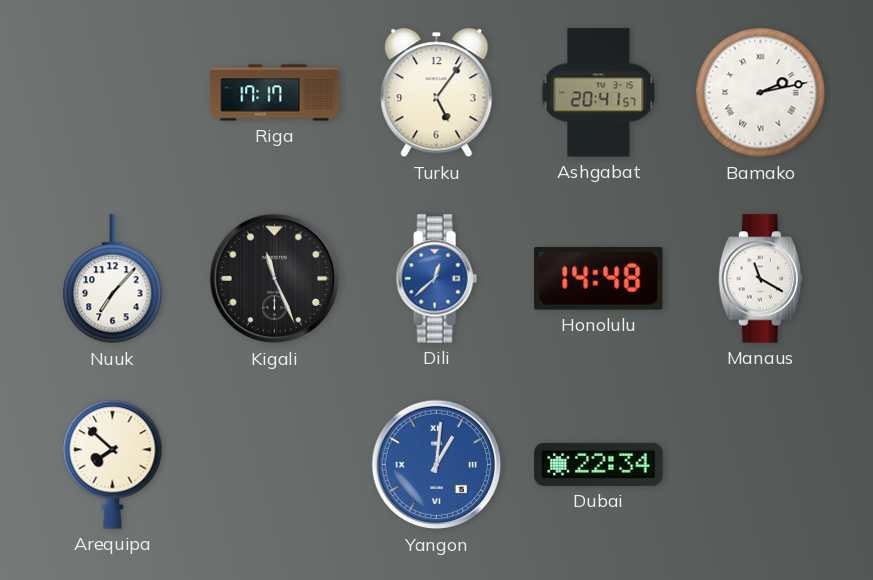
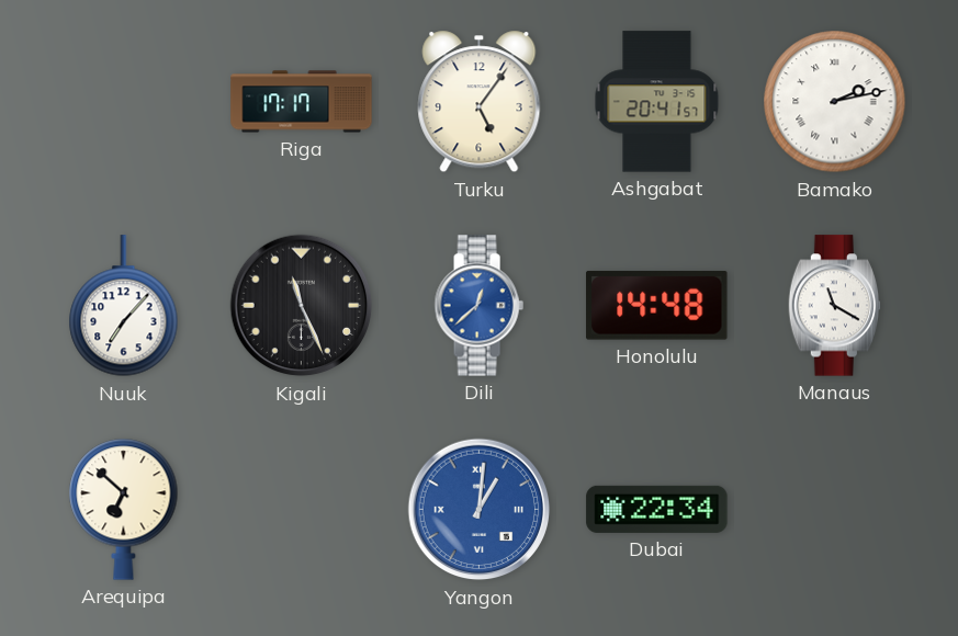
Arequipa: 7:52 -> 6:52
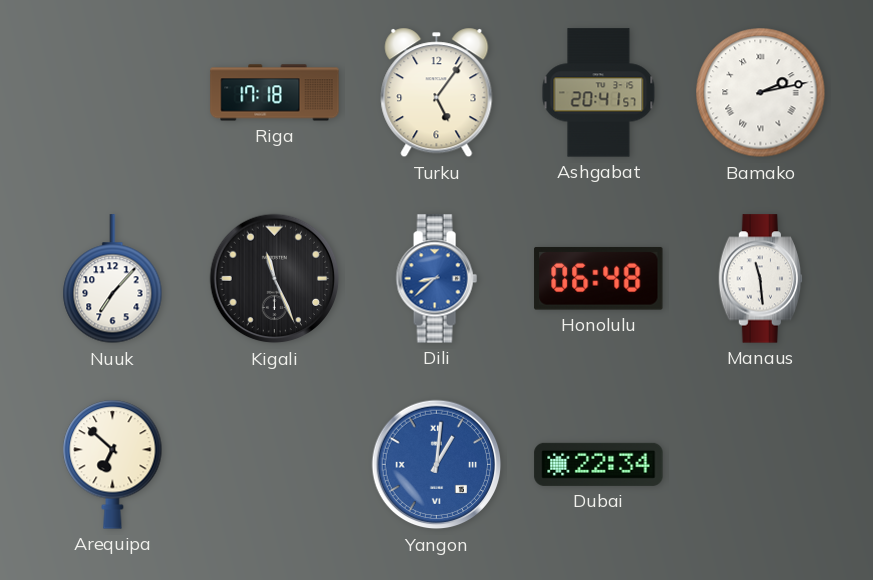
Riga: 17:17 -> 17:18
Dili: 12:38 -> 8:38
Honolulu: 14:48 -> 06:48
Manaus: 11:20 -> 11:29
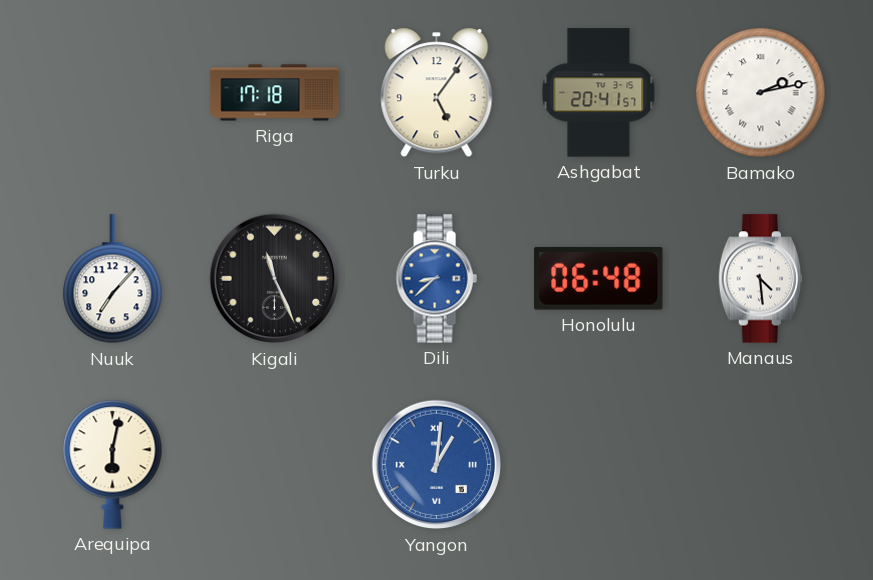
Manaus: 11:29 -> 4:29
Arequipa: 6:52 -> 6:02
Dubai: 22:34 -> none
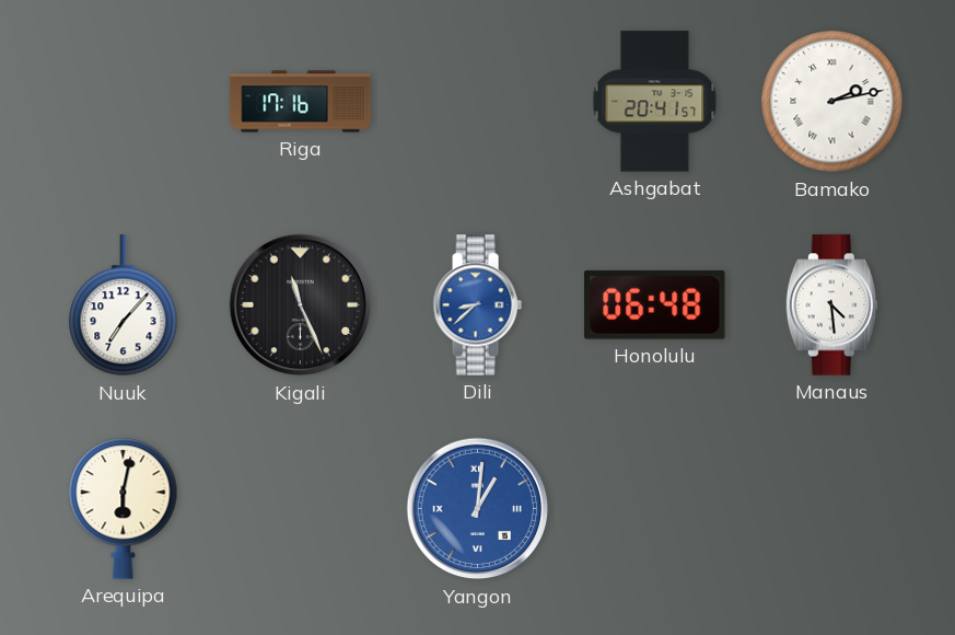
Riga: 17:18 -> 17:16
Turku: 5:06 -> none
